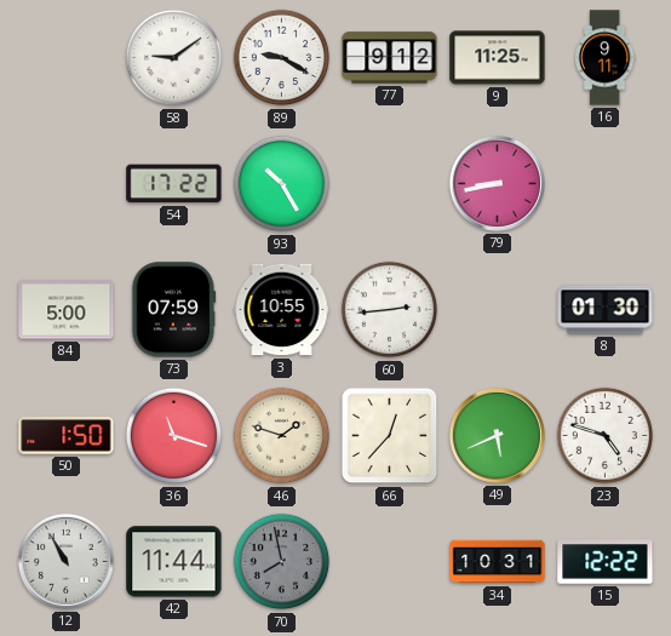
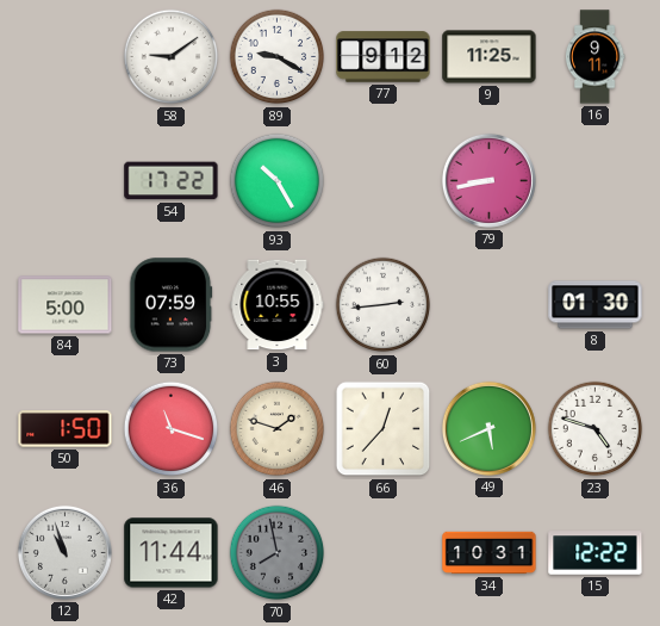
12: 10:55 -> 10:57
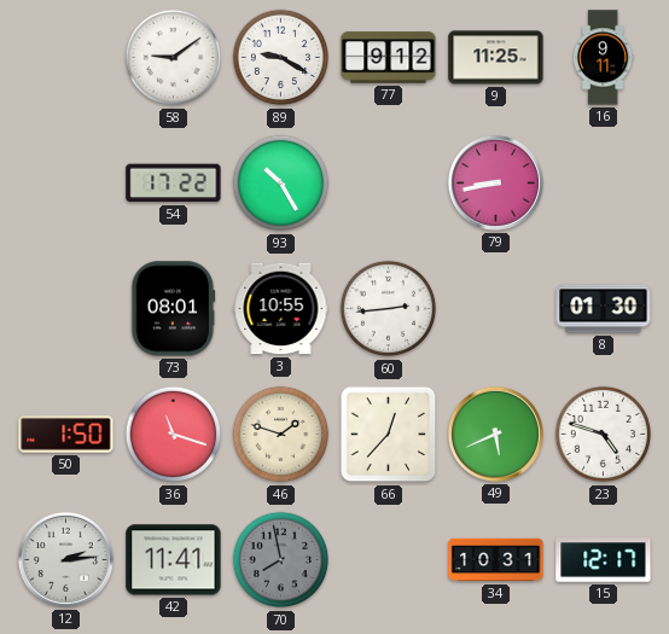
84: 5:00 -> none
73: 07:59 -> 08:01
12: 10:57 -> 2:14
42: 11:44 -> 11:41
15: 12:22 -> 12:17
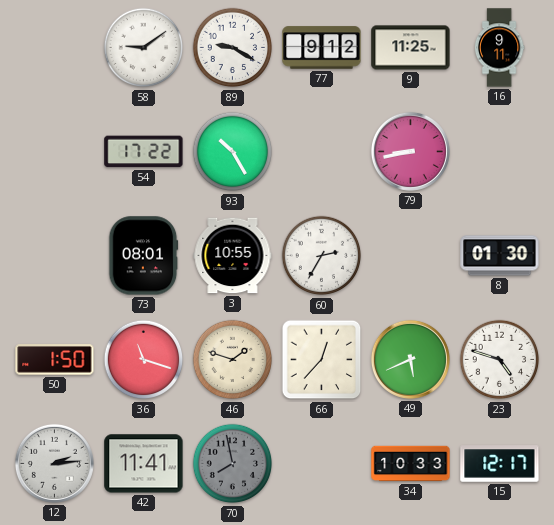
60: 2:44 -> 2:35
34: 10:31 -> 10:33
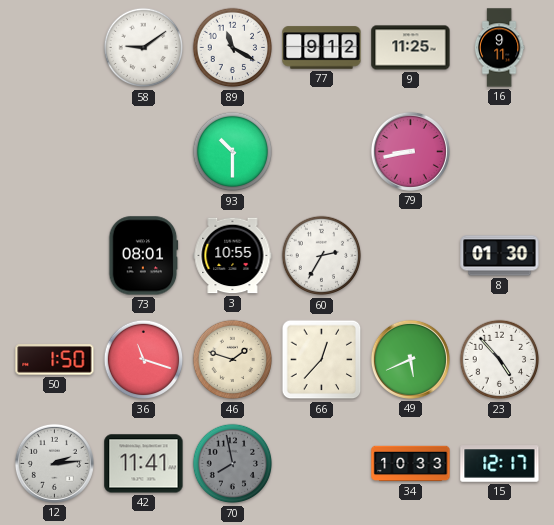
89: 9:20 -> 11:20
54: 17:22 -> none
93: 10:25 -> 10:30
23: 4:48 -> 4:53
